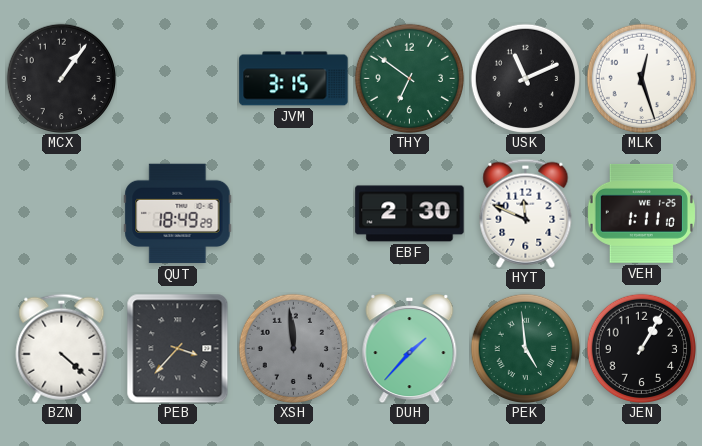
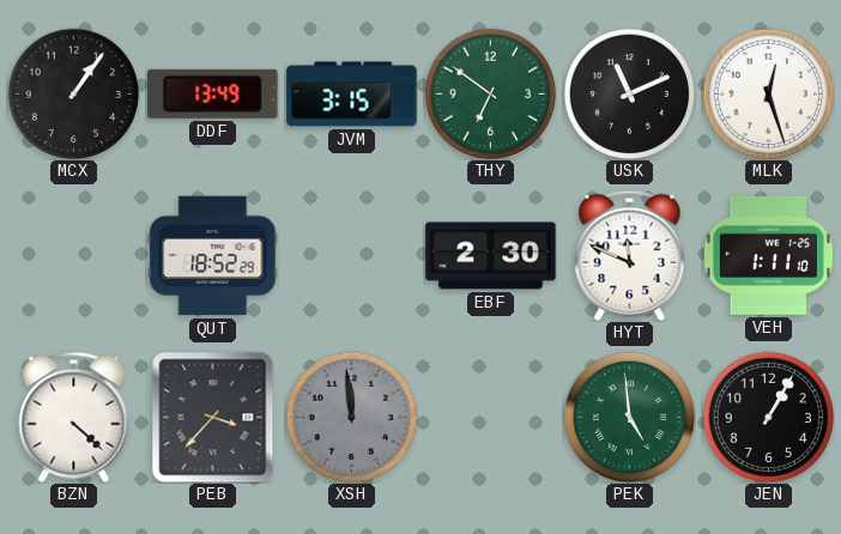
DDF: none -> 13:49
QUT: 18:49 -> 18:52
DUH: 1:37 -> none
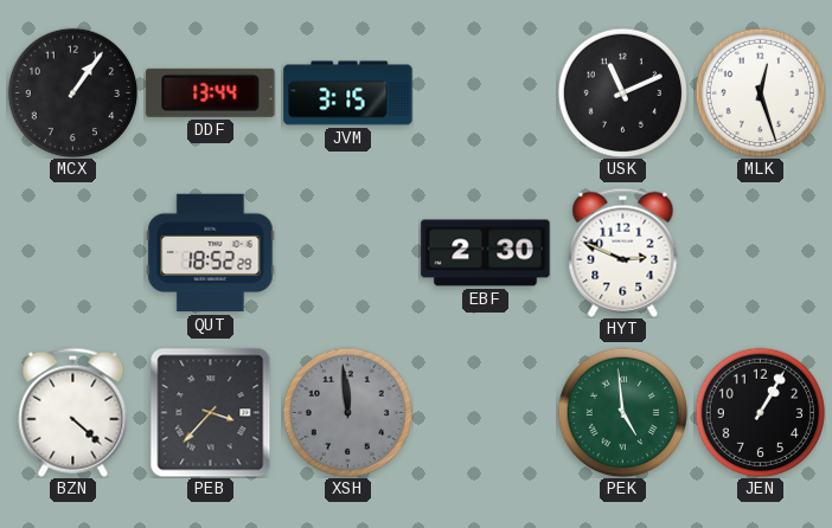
DDF: 13:49 -> 13:44
THY: 6:51 -> none
HYT: 11:49 -> 2:49
VEH: 1:11 -> none
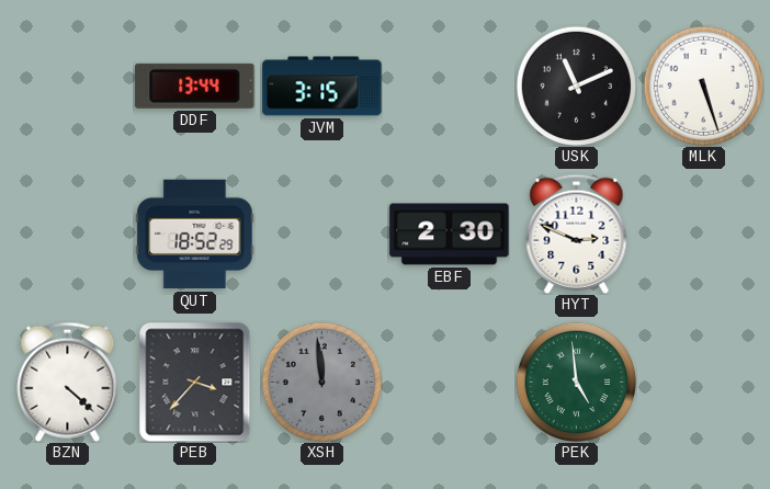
MCX: 1:06 -> none
MLK: 12:27 -> 5:27
JEN: 1:05 -> none
